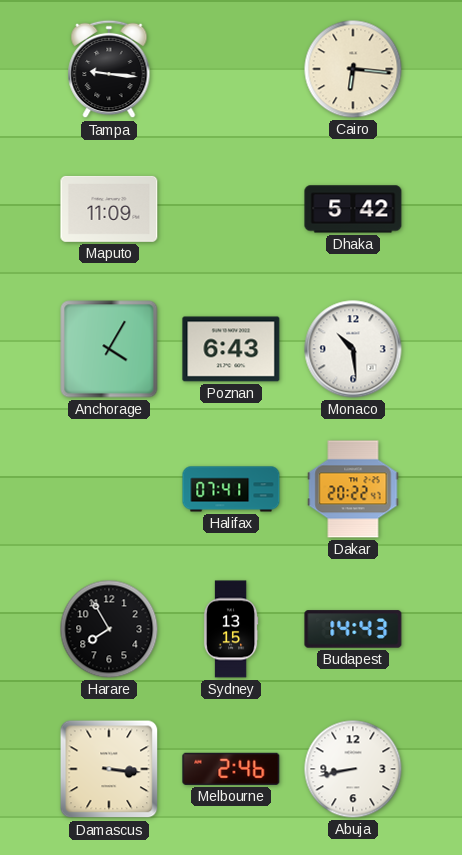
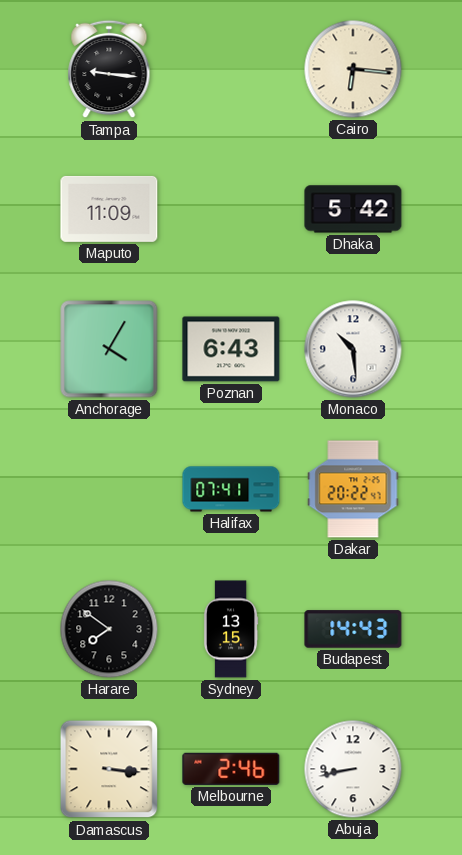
Harare: 7:55 -> 7:51
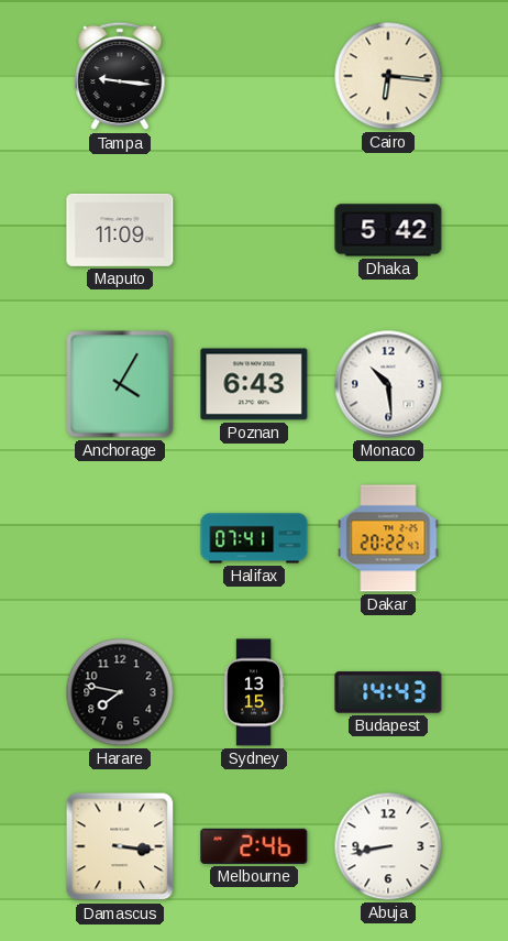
Harare: 7:51 -> 7:47
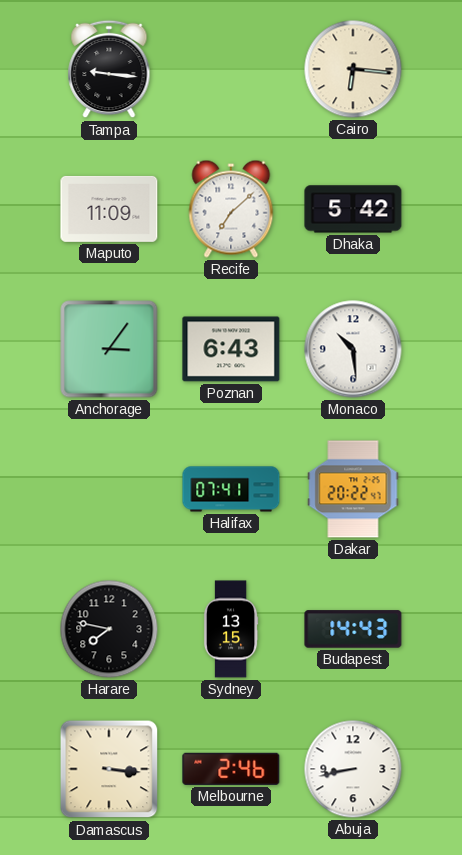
Recife: none -> 7:08
Anchorage: 4:05 -> 3:06
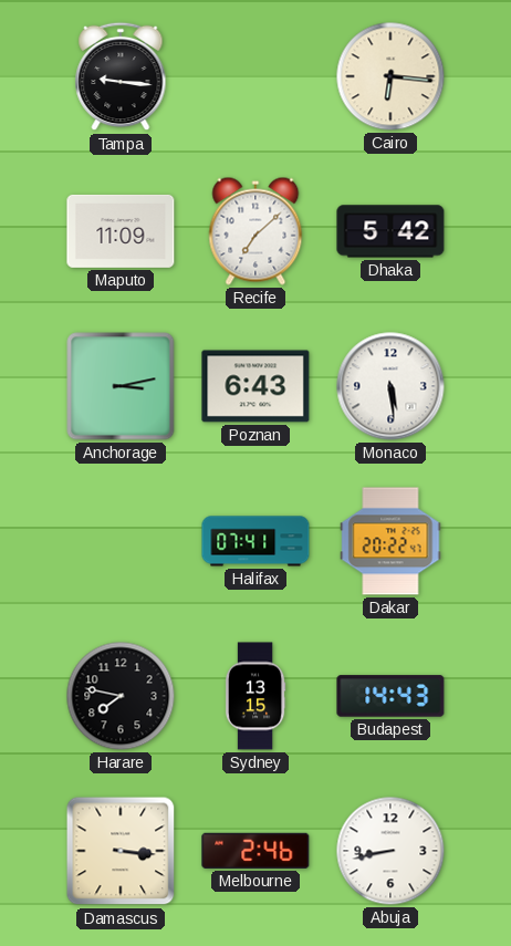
Anchorage: 3:06 -> 3:13
Monaco: 10:29 -> 5:29
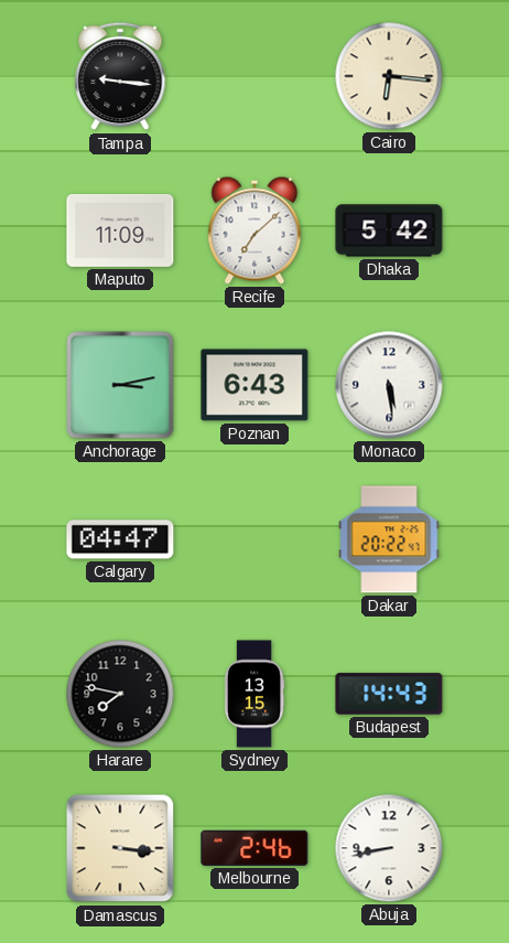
Calgary: none -> 04:47
Halifax: 07:41 -> none
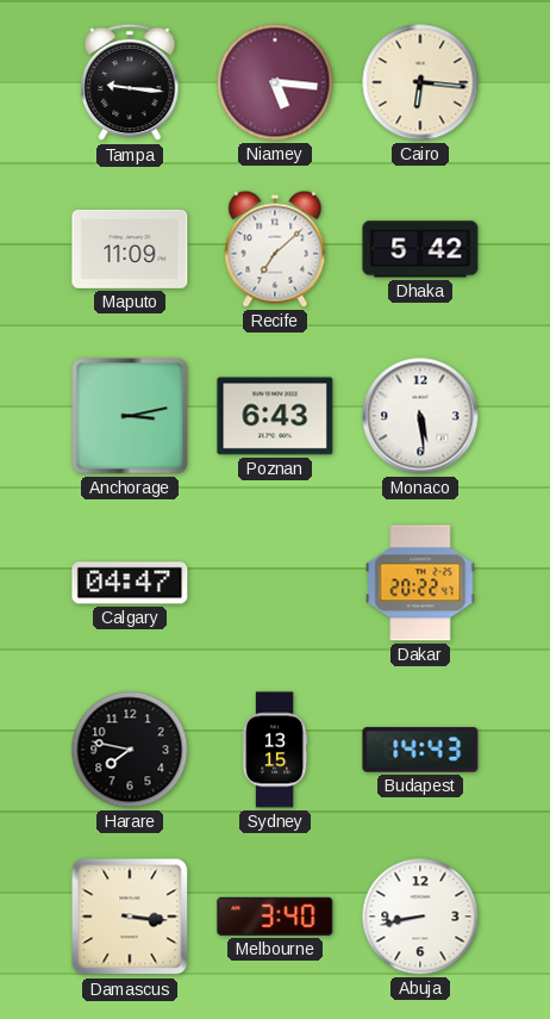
Niamey: none -> 5:16
Melbourne: 2:46 -> 3:40
